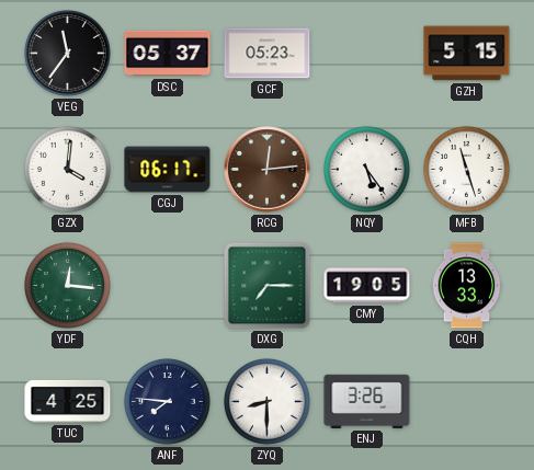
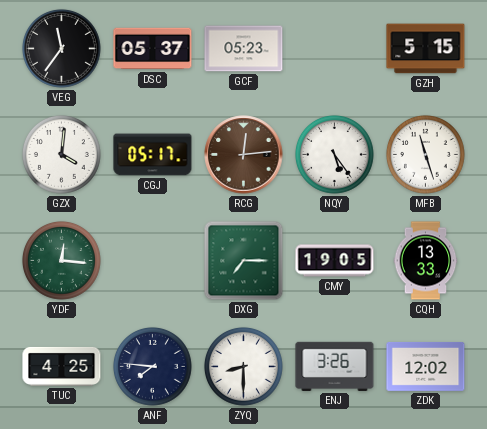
CGJ: 06:17 -> 05:17
ZDK: none -> 12:02
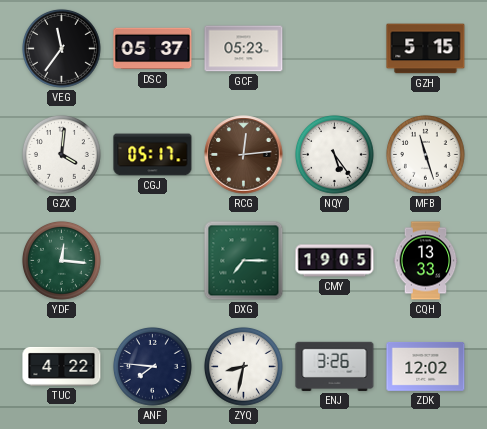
TUC: 4:25 -> 4:22
ZYQ: 8:30 -> 8:32
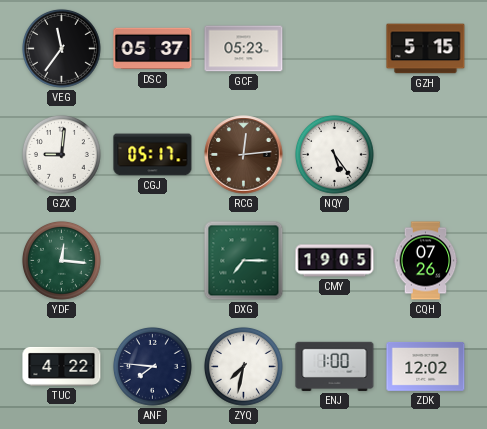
GZX: 4:01 -> 9:01
MFB: 11:27 -> none
CQH: 13:33 -> 07:26
ZYQ: 8:32 -> 7:32
ENJ: 3:26 -> 1:00
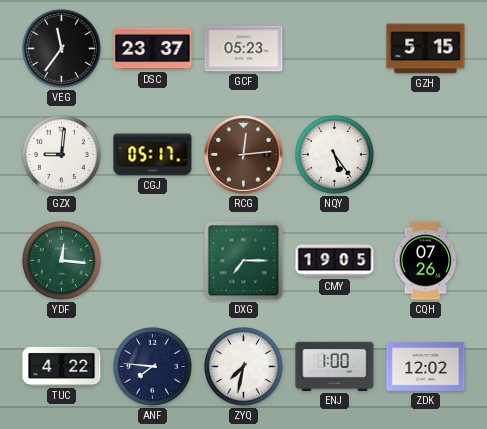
DSC: 05:37 -> 23:37
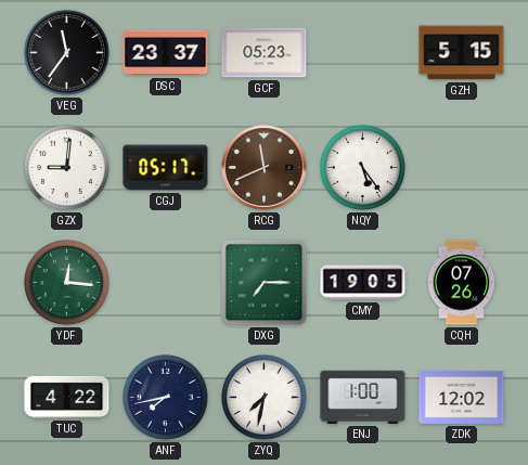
RCG: 12:14 -> 11:41
ANF: 7:46 -> 7:43
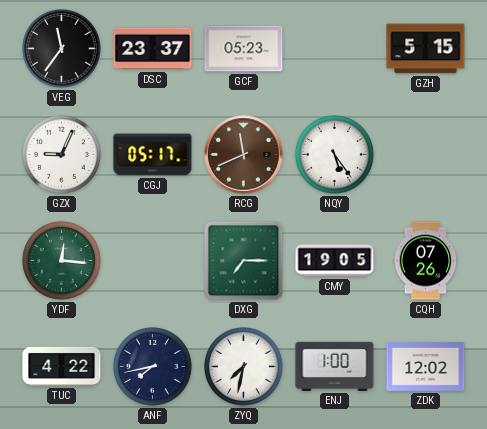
GZX: 9:01 -> 9:04
